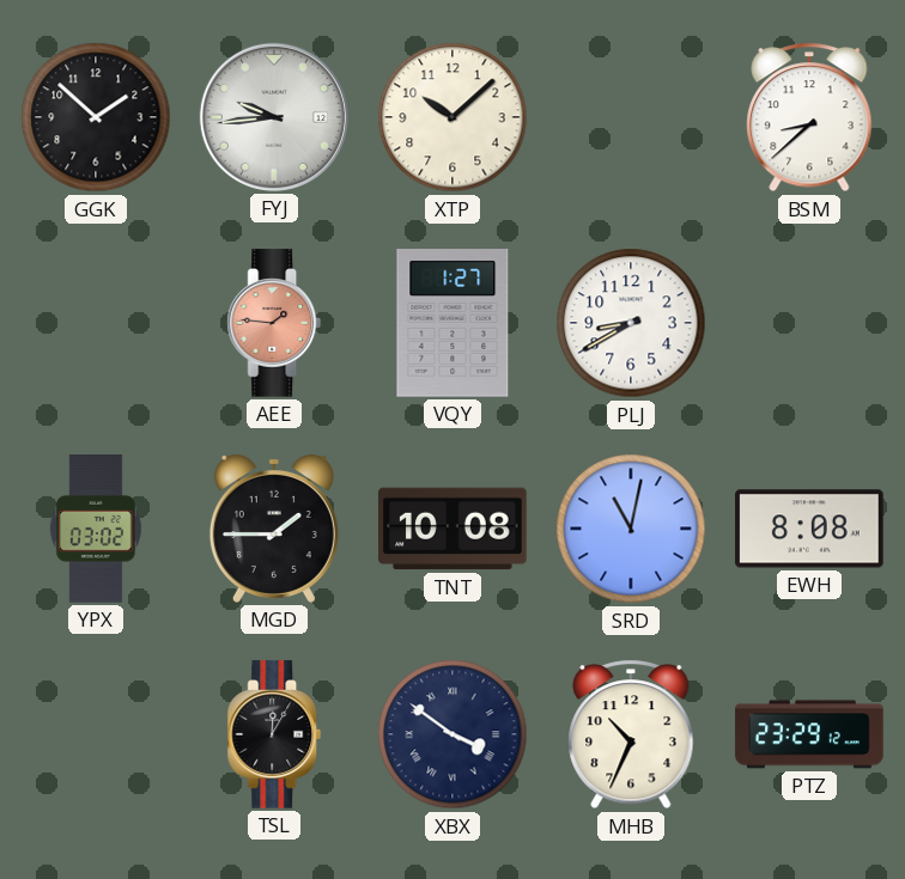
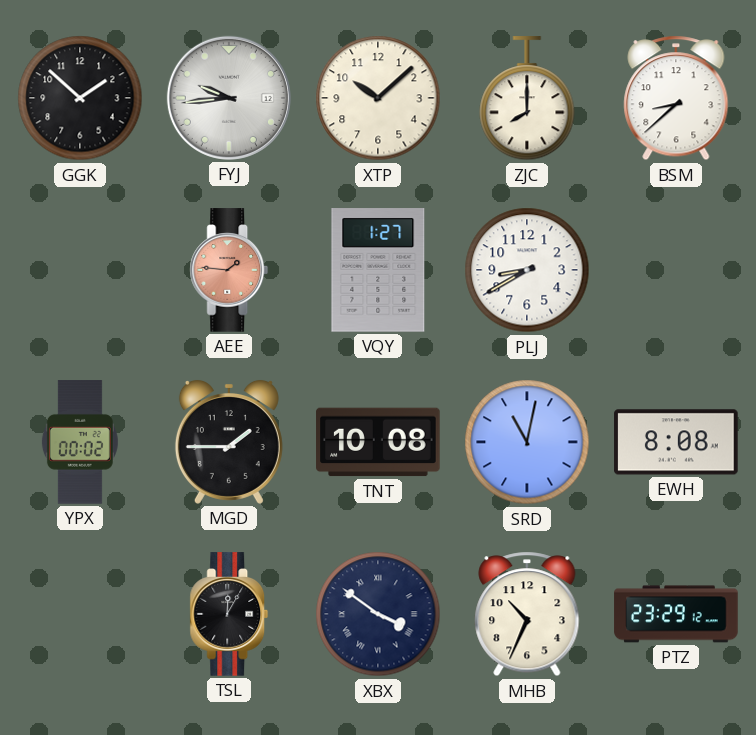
ZJC: none -> 8:00
YPX: 03:02 -> 00:02
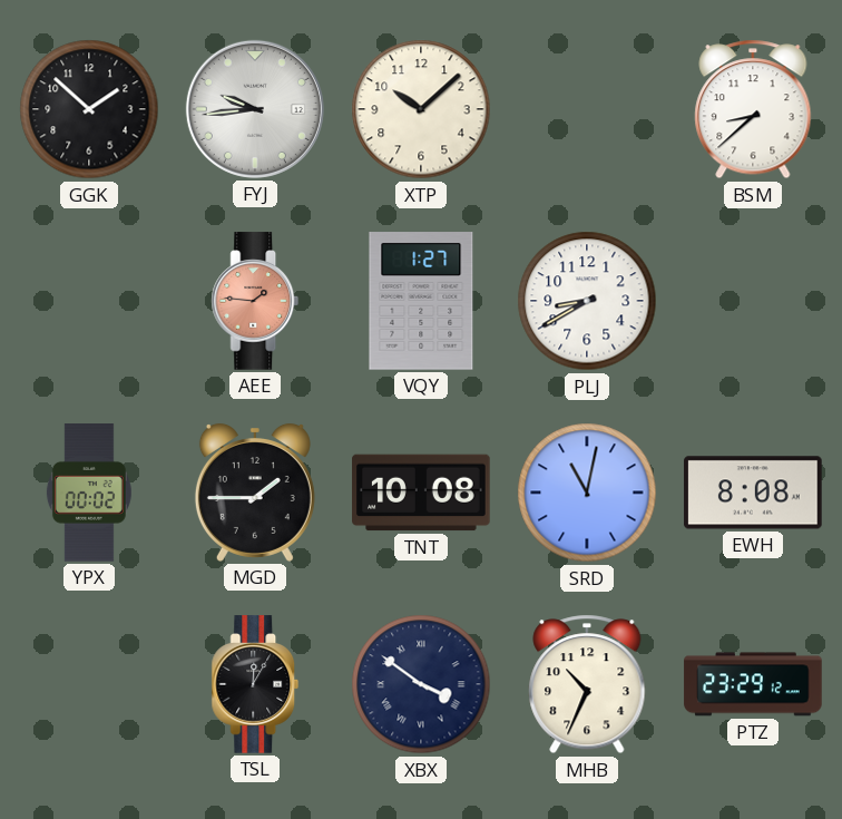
ZJC: 8:00 -> none
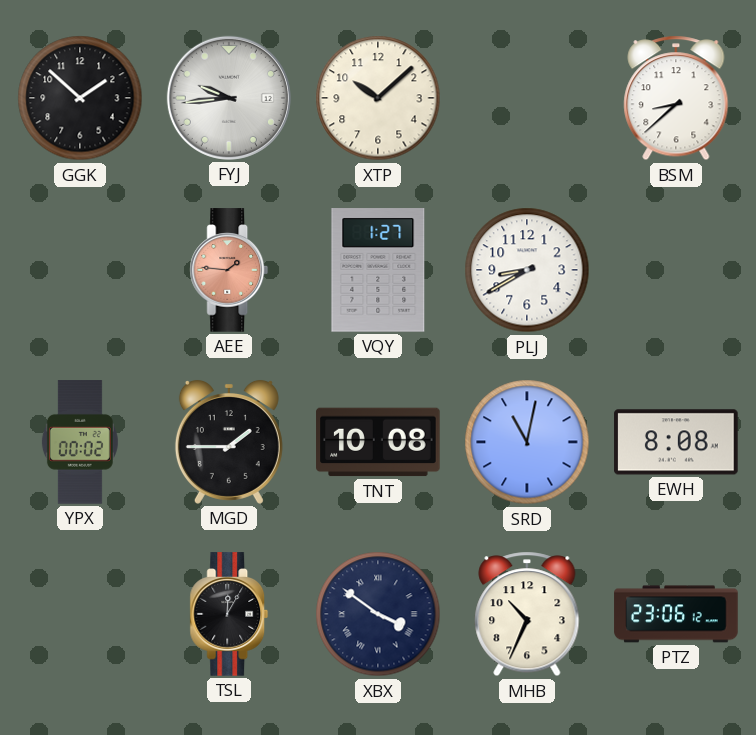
PTZ: 23:29 -> 23:06
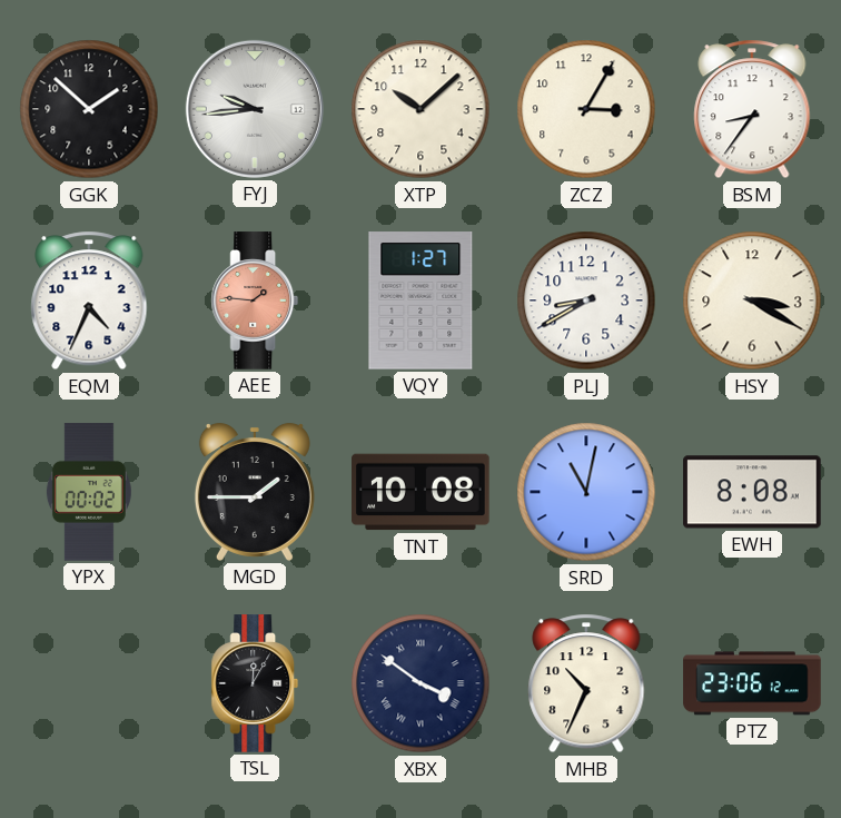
ZCZ: none -> 3:05
BSM: 8:38 -> 8:36
EQM: none -> 4:34
HSY: none -> 3:20
